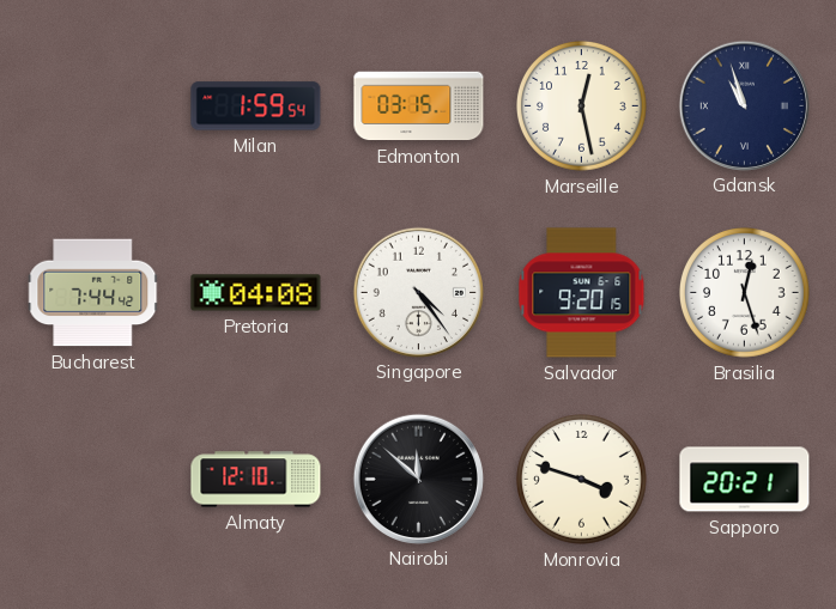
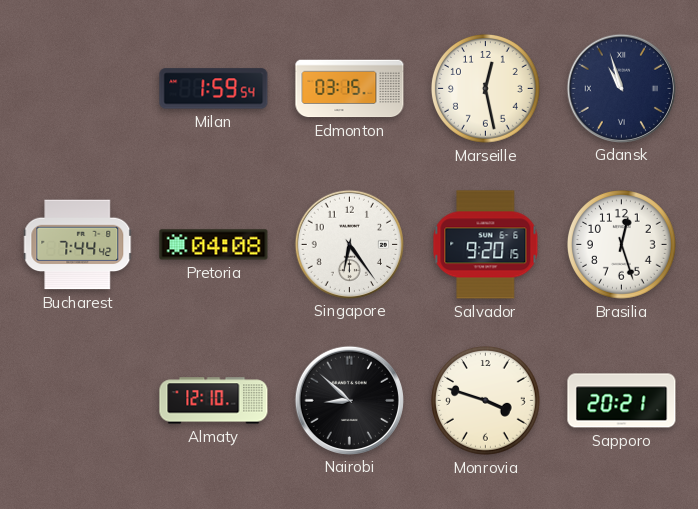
Singapore: 4:24 -> 6:24
Nairobi: 11:52 -> 8:52
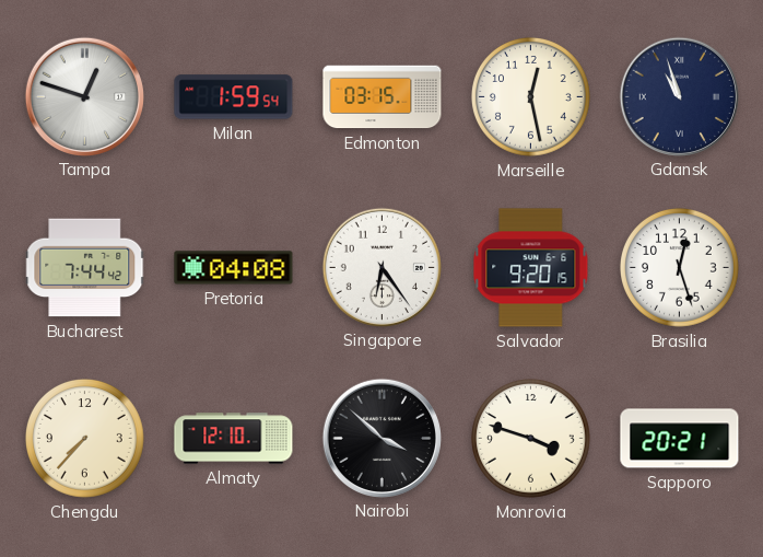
Tampa: none -> 12:48
Chengdu: none -> 7:37
Nairobi: 8:52 -> 3:52
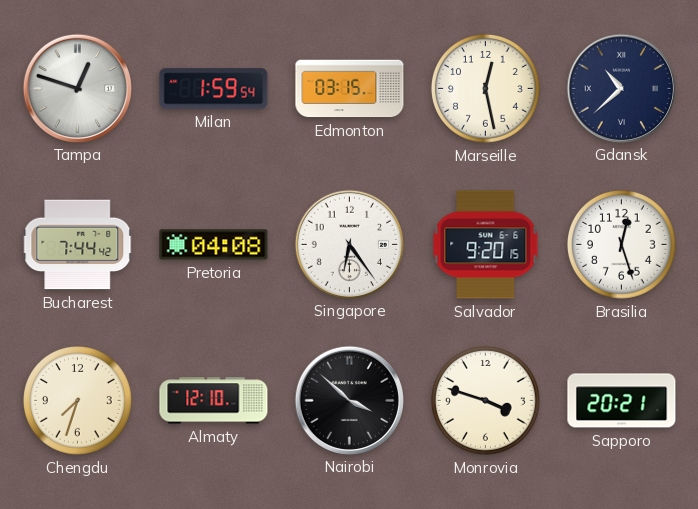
Gdansk: 10:57 -> 10:38
Chengdu: 7:37 -> 7:33
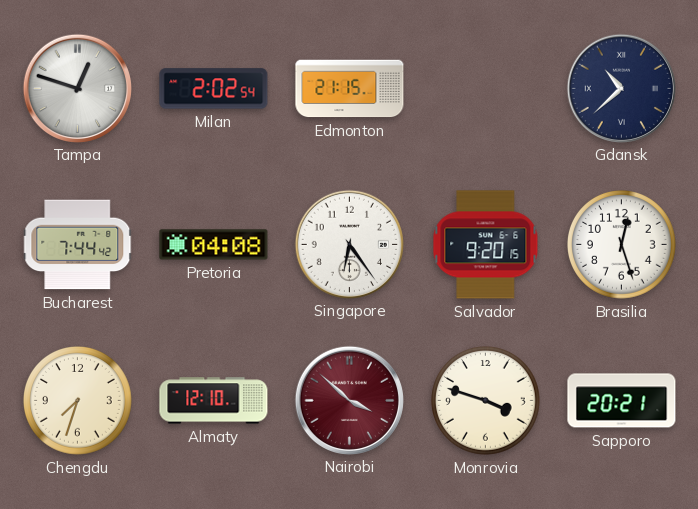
Milan: 1:59 -> 2:02
Edmonton: 03:15 -> 21:15
Marseille: 12:28 -> none
Nairobi dial: black -> burgundy
